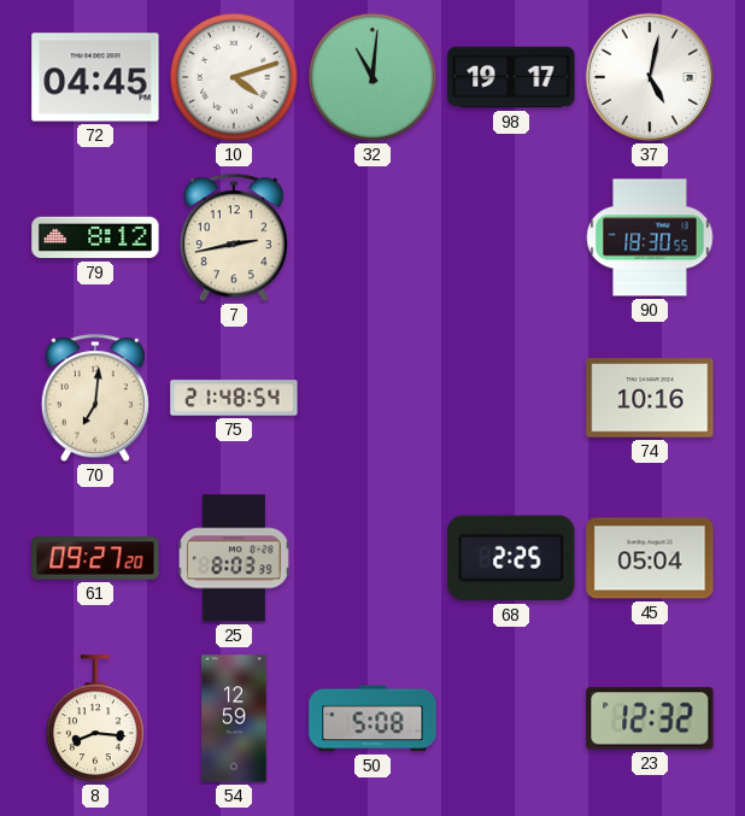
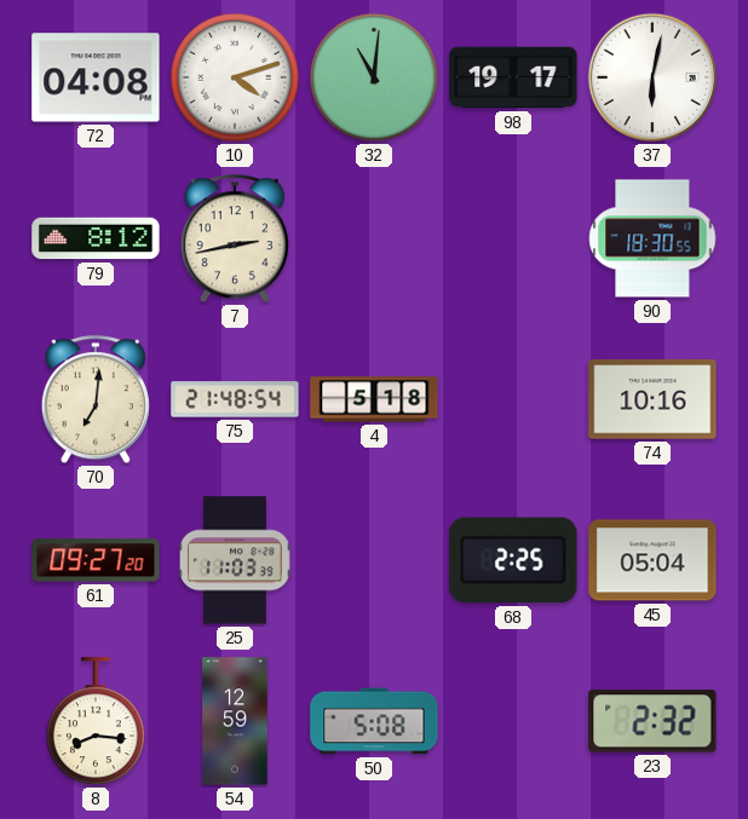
72: 04:45 -> 04:08
37: 5:02 -> 6:02
4: none -> 5:18
25: 8:03 -> 11:03
23: 12:32 -> 2:32
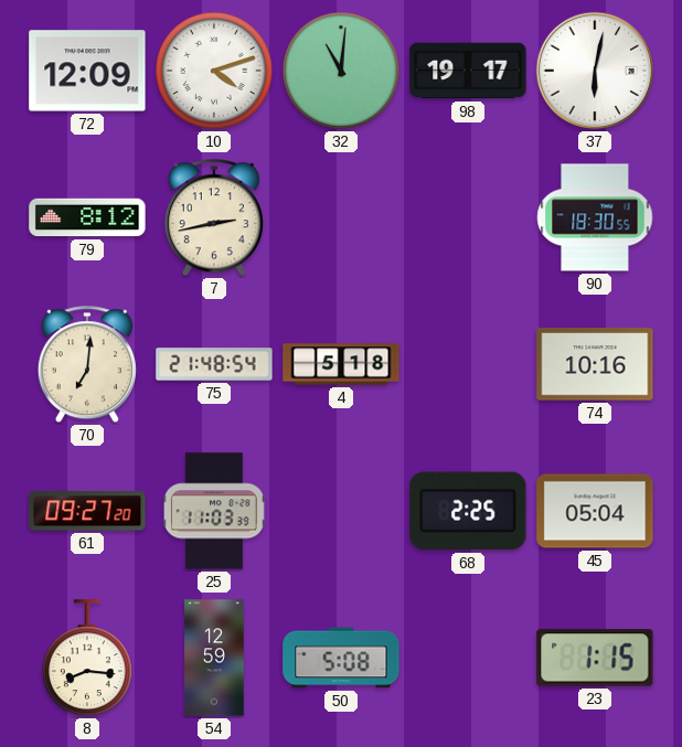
72: 04:08 -> 12:09
23: 2:32 -> 1:15
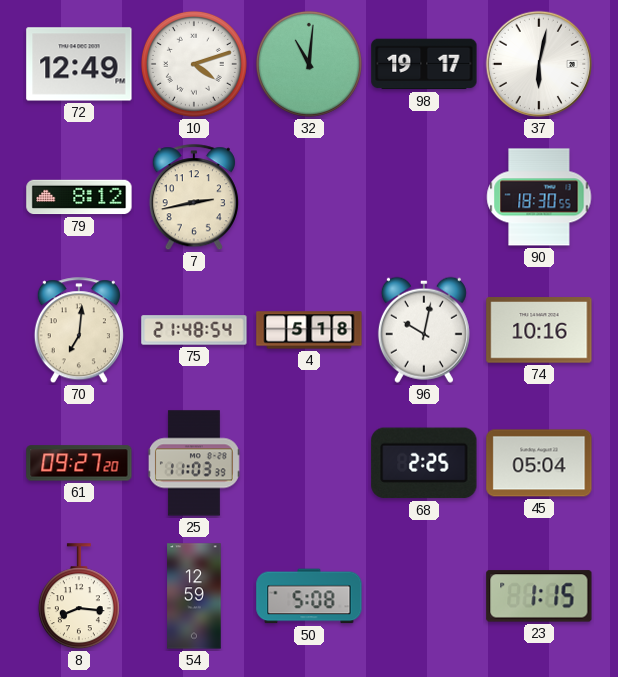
72: 12:09 -> 12:49
96: none -> 10:02
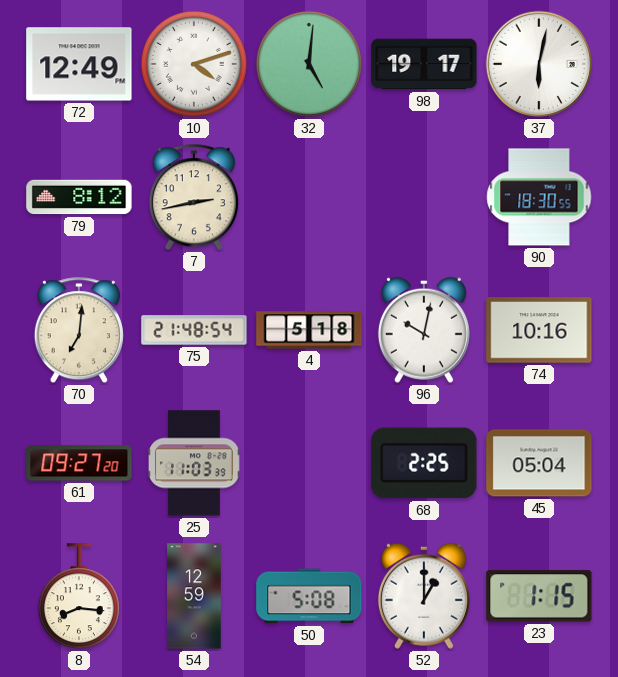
32: 11:01 -> 5:01
52: none -> 1:00
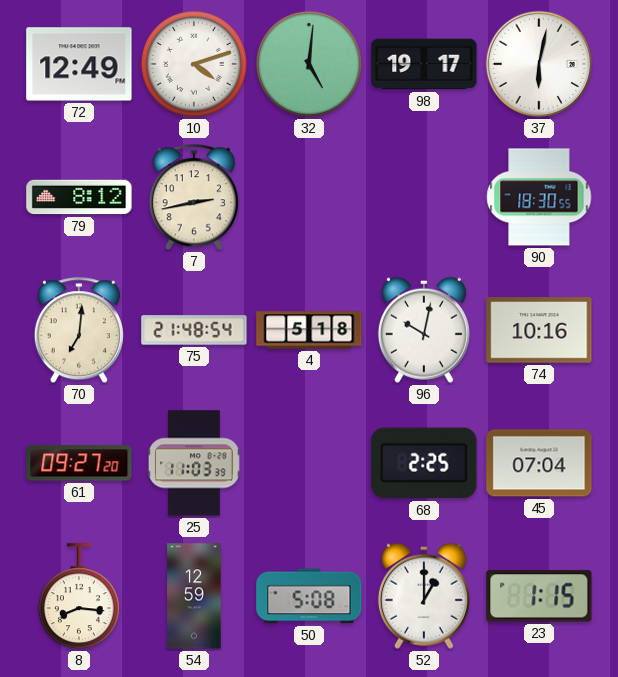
45: 05:04 -> 07:04
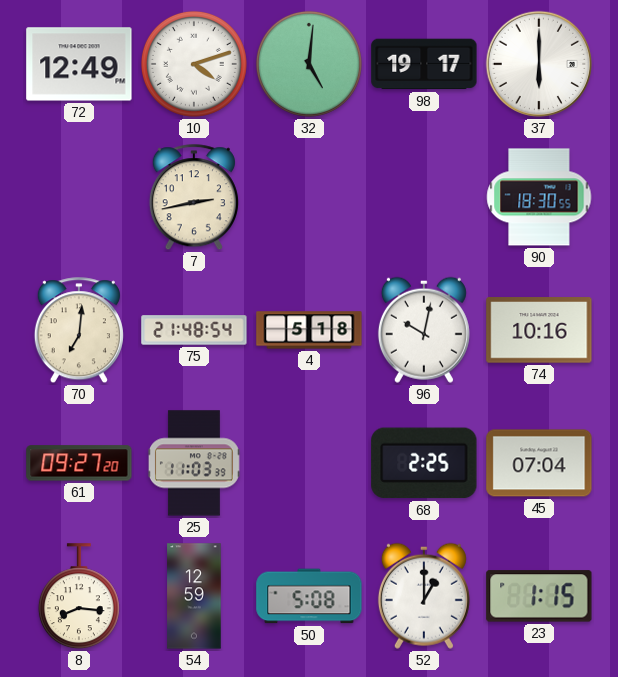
37: 6:02 -> 6:00
79: 8:12 -> none
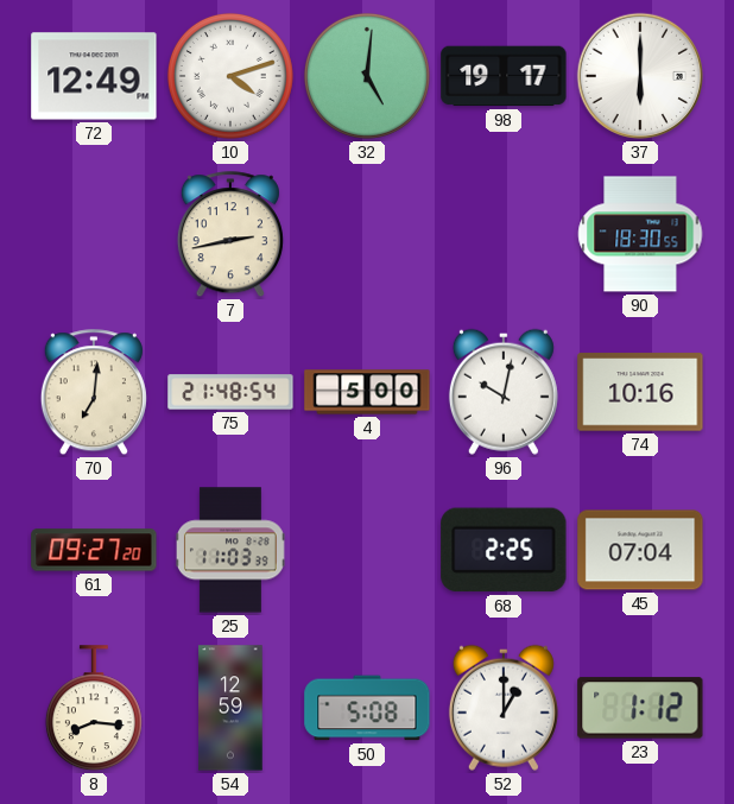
4: 5:18 -> 5:00
23: 1:15 -> 1:12
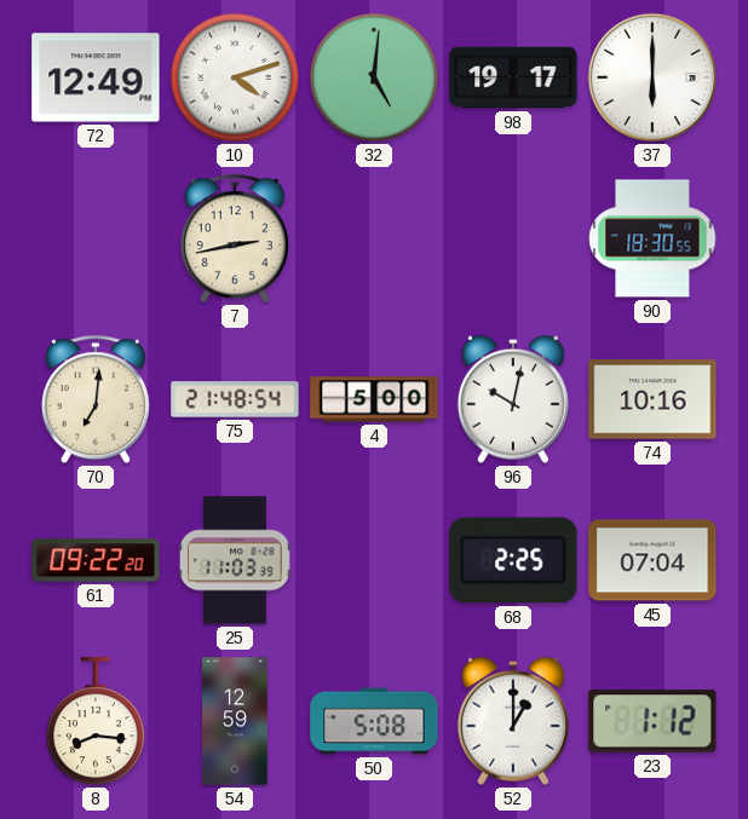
61: 09:27 -> 09:22
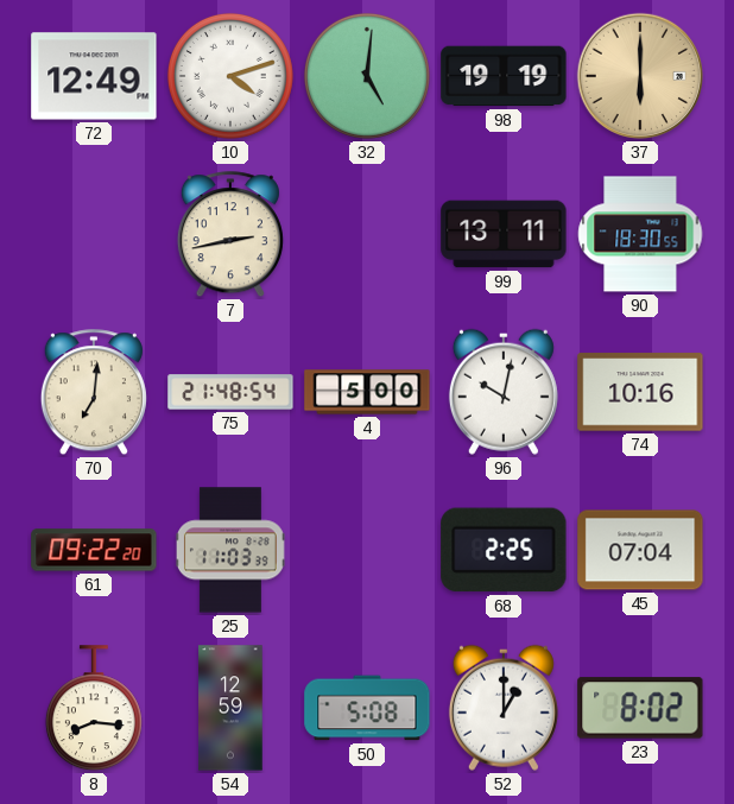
98: 19:17 -> 19:19
37 dial: white -> champagne
99: none -> 13:11
23: 1:12 -> 8:02
